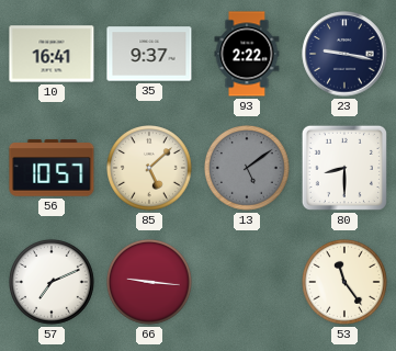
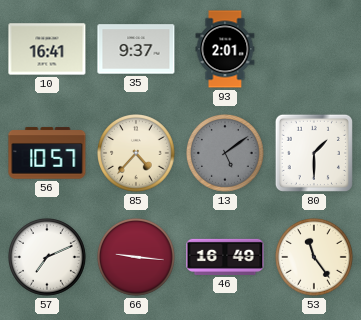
93: 2:22 -> 2:01
23: 9:17 -> none
85: 5:08 -> 4:37
80: 8:30 -> 1:30
46: none -> 16:49
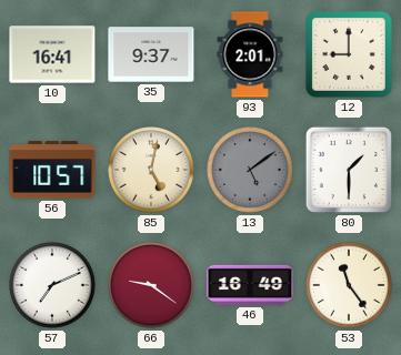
12: none -> 9:00
85: 4:37 -> 5:02
66: 9:16 -> 9:21
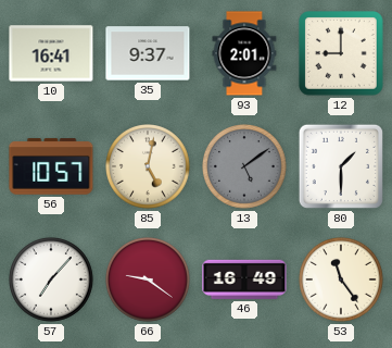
57: 7:11 -> 7:07
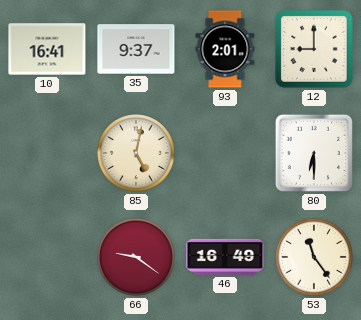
56: 10:57 -> none
13: 5:09 -> none
80: 1:30 -> 6:30
57: 7:07 -> none
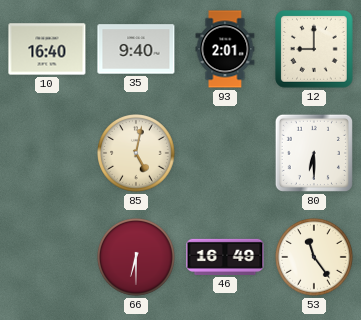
10: 16:41 -> 16:40
35: 9:37 -> 9:40
66: 9:21 -> 6:30
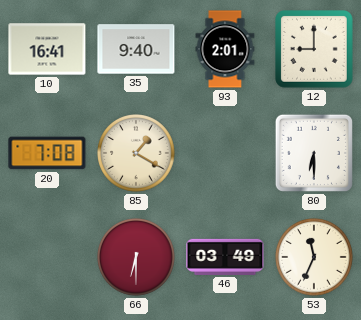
10: 16:40 -> 16:41
20: none -> 7:08
85: 5:02 -> 1:20
46: 16:49 -> 03:49
53: 11:24 -> 11:34
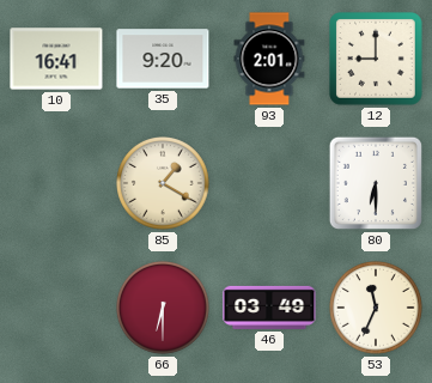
35: 9:40 -> 9:20
20: 7:08 -> none
